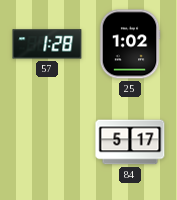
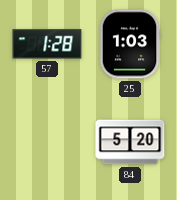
25: 1:02 -> 1:03
84: 5:17 -> 5:20
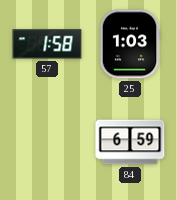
57: 1:28 -> 1:58
84: 5:20 -> 6:59
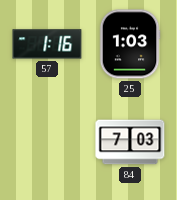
57: 1:58 -> 1:16
84: 6:59 -> 7:03
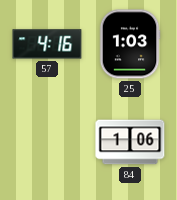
57: 1:16 -> 4:16
84: 7:03 -> 1:06
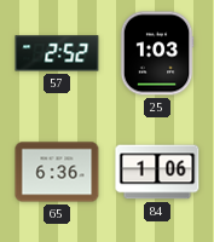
57: 4:16 -> 2:52
65: none -> 6:36
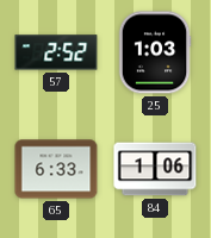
65: 6:36 -> 6:33
